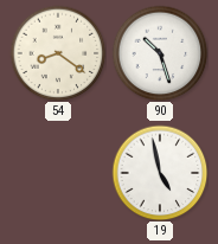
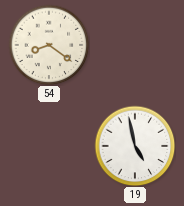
90: 10:27 -> none
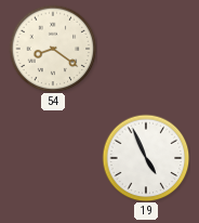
19: 4:58 -> 4:56
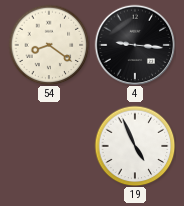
4: none -> 9:16
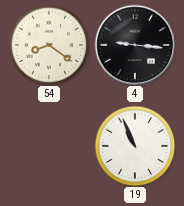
19: 4:56 -> 10:56
